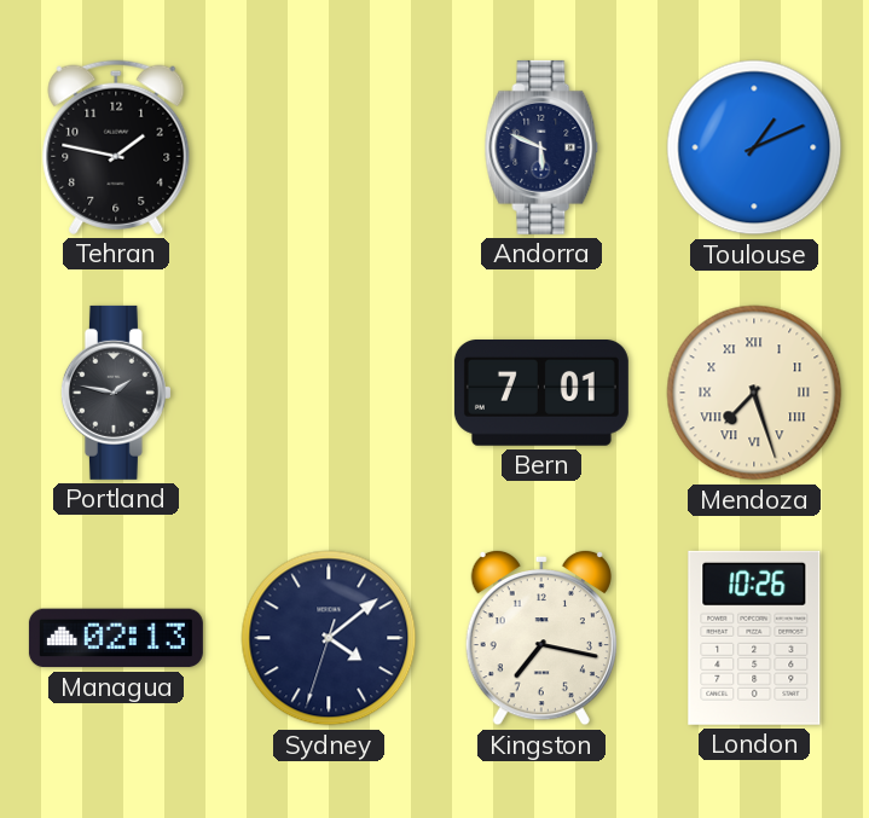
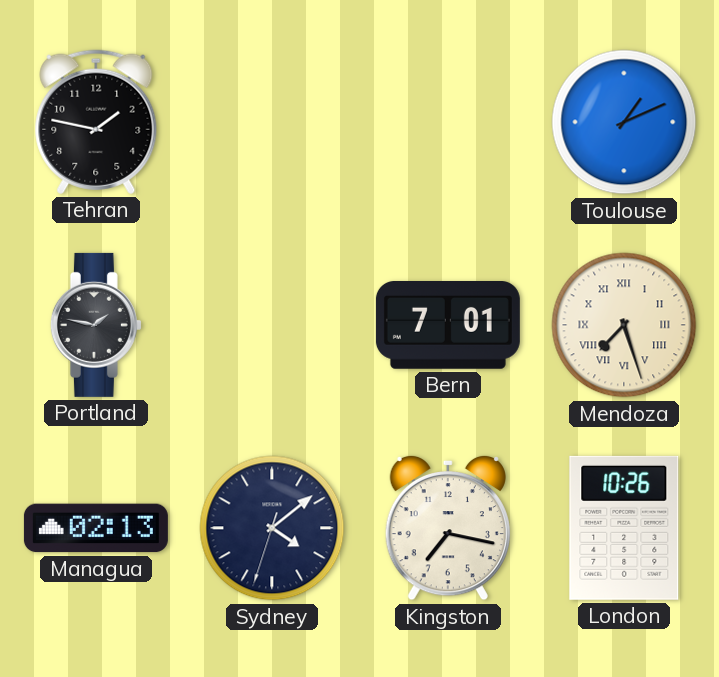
Andorra: 5:49 -> none
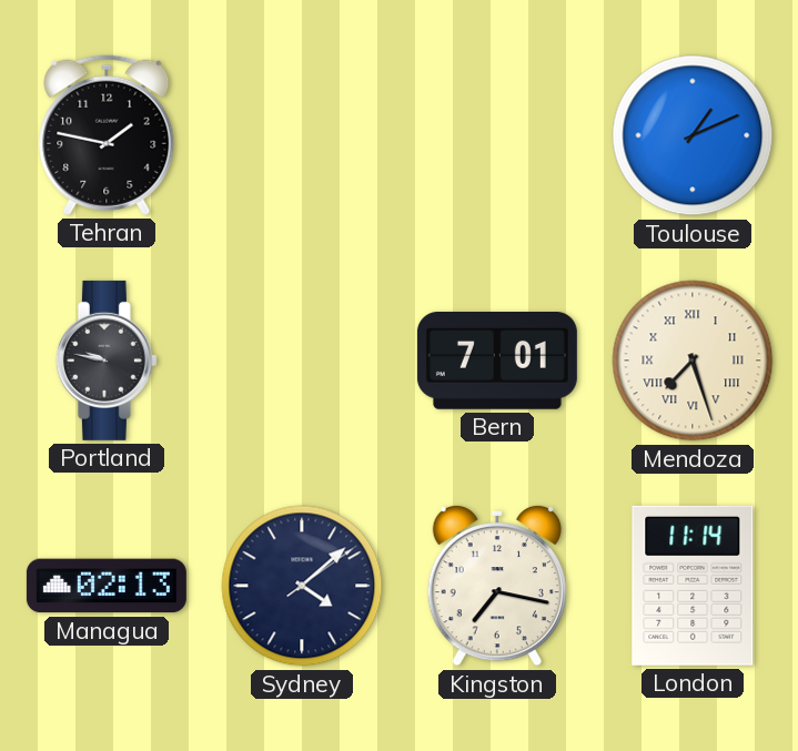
Portland: 1:47 -> 9:47
Sydney: 4:08:33 -> 4:08:09
London: 10:26 -> 11:14
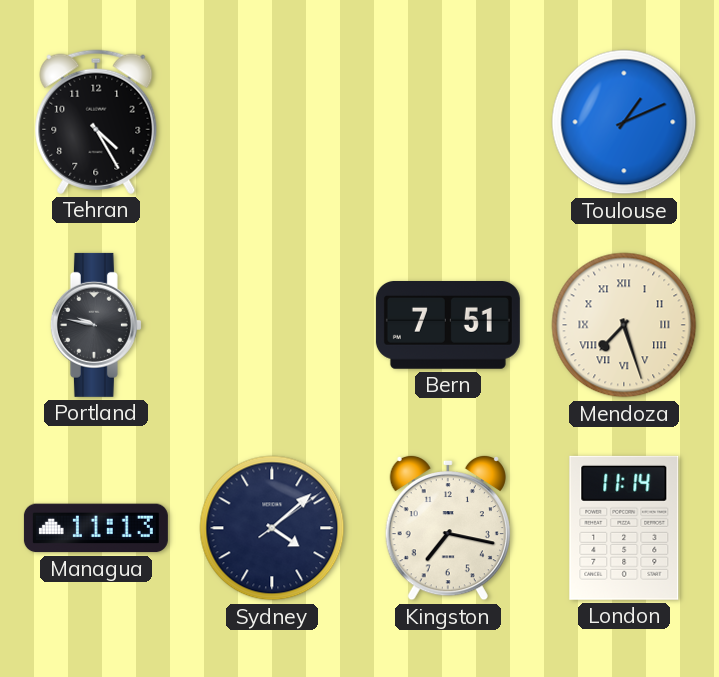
Tehran: 1:47 -> 4:25
Bern: 7:01 -> 7:51
Managua: 02:13 -> 11:13
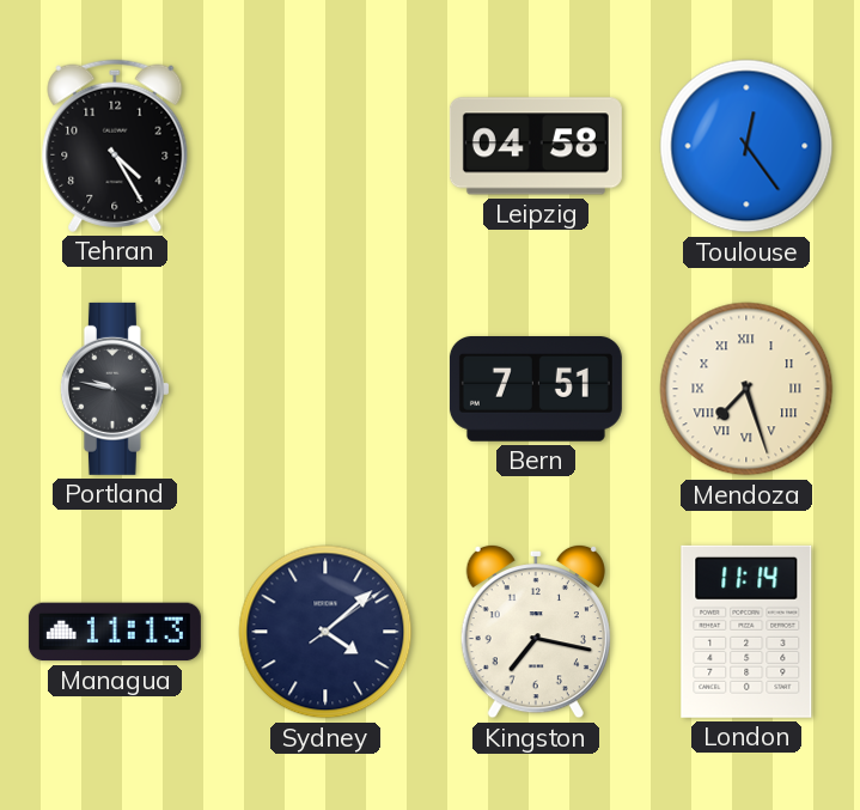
Leipzig: none -> 04:58
Toulouse: 1:11 -> 12:24
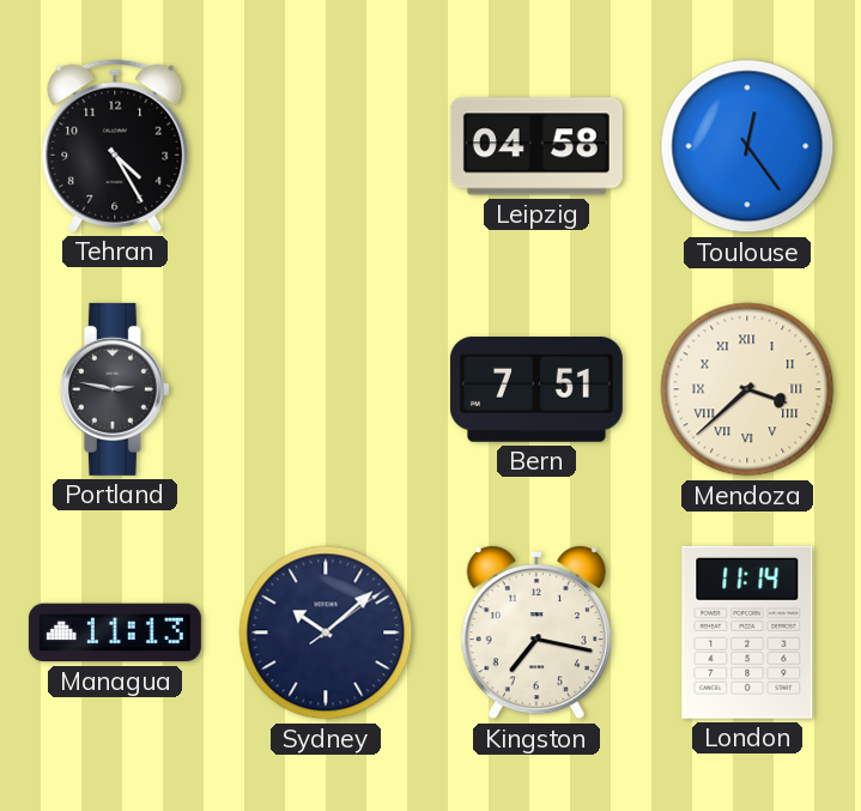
Portland: 9:47 -> 2:47
Mendoza: 7:27 -> 3:38
Sydney: 4:08 -> 10:08
